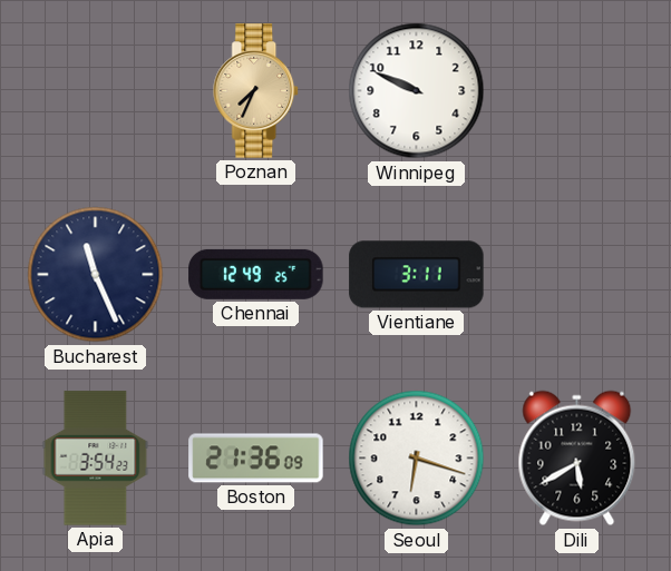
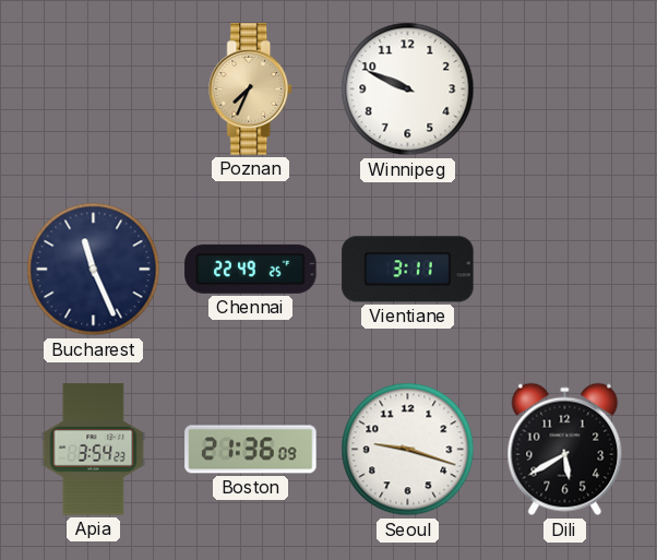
Chennai: 12:49 -> 22:49
Seoul: 6:18 -> 9:18
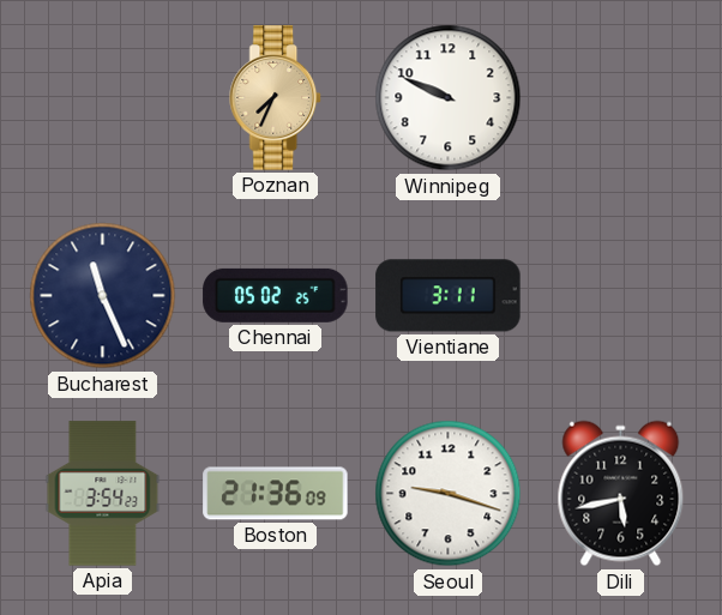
Chennai: 22:49 -> 05:02
Dili: 5:40 -> 5:43
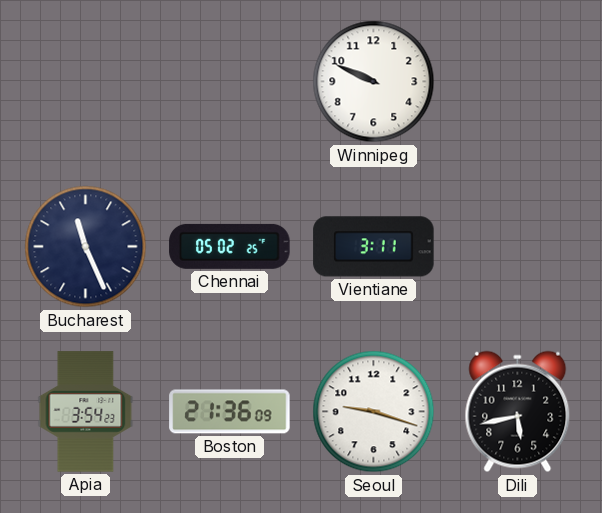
Poznan: 7:34 -> none
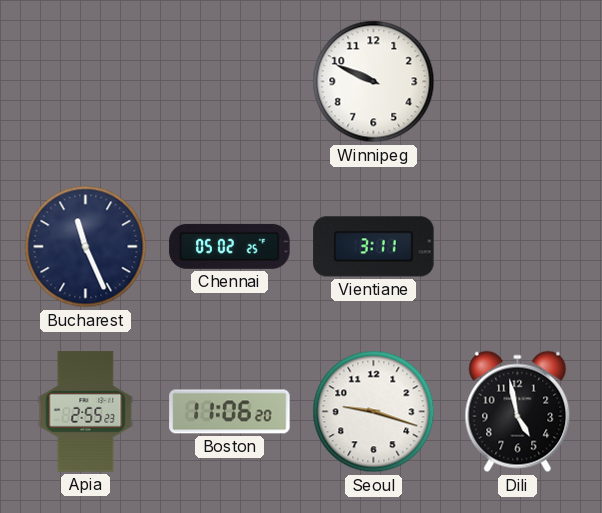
Apia: 3:54 -> 2:55
Boston: 21:36 -> 11:06
Dili: 5:43 -> 4:58
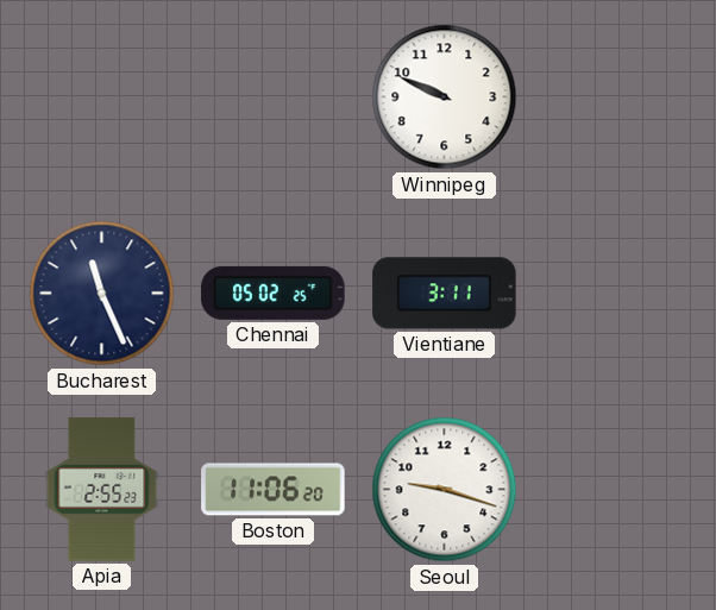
Dili: 4:58 -> none
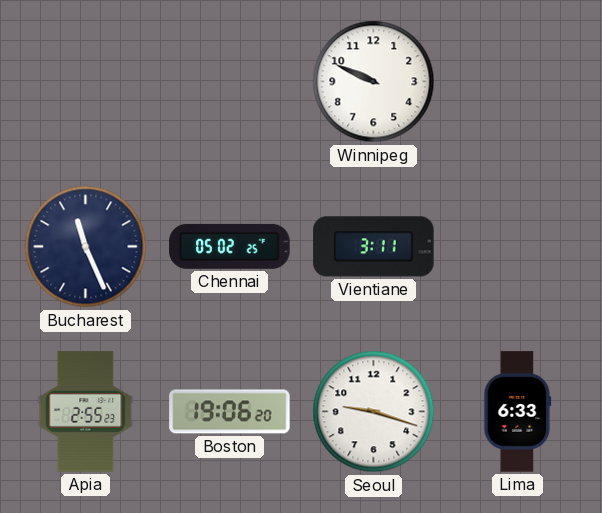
Boston: 11:06 -> 19:06
Lima: none -> 6:33
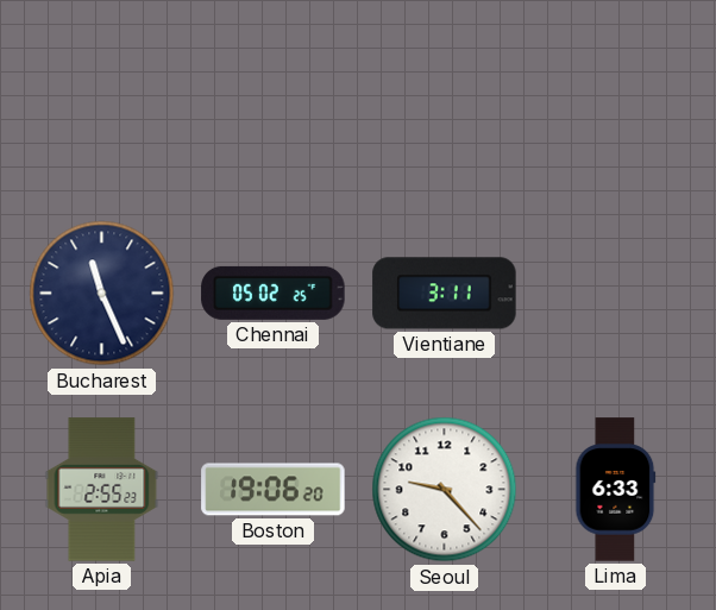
Winnipeg: 9:49 -> none
Seoul: 9:18 -> 9:23
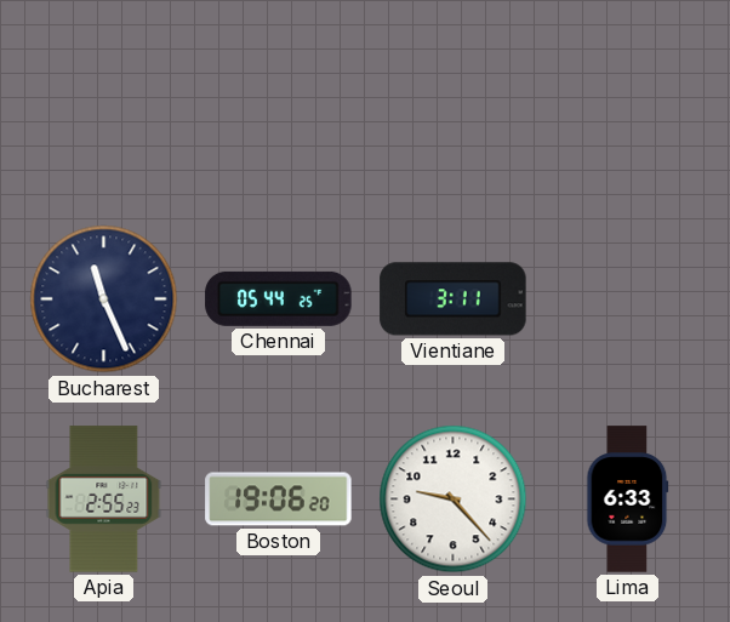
Chennai: 05:02 -> 05:44
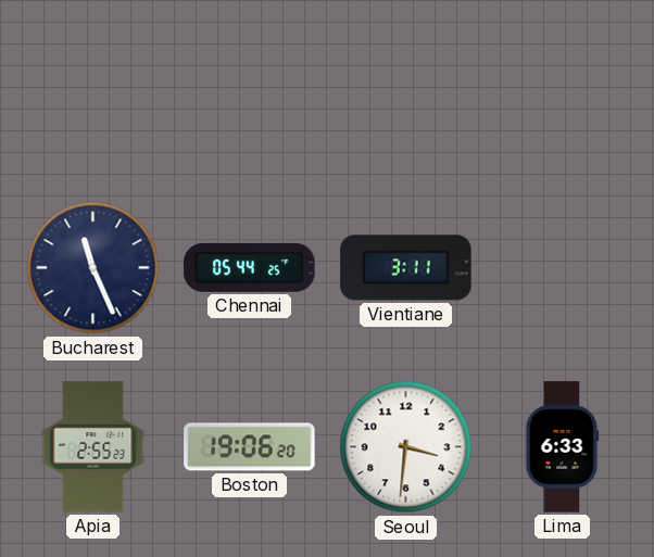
Seoul: 9:23 -> 3:31
